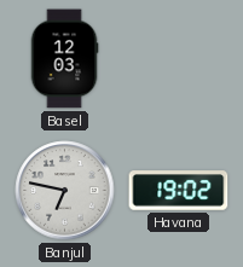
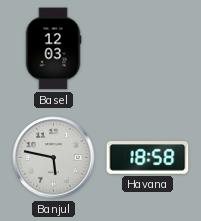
Banjul: 6:47 -> 5:47
Havana: 19:02 -> 18:58
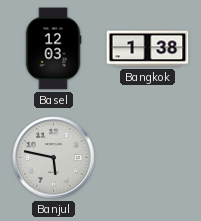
Bangkok: none -> 1:38
Havana: 18:58 -> none
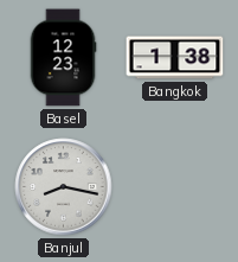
Basel: 12:03 -> 12:23
Banjul: 5:47 -> 8:17
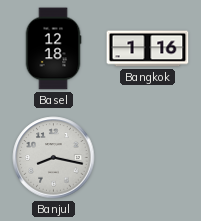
Basel: 12:23 -> 12:18
Bangkok: 1:38 -> 1:16
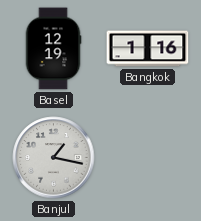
Basel: 12:18 -> 12:19
Banjul: 8:17 -> 1:17
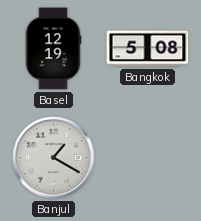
Bangkok: 1:16 -> 5:08
Banjul: 1:17 -> 1:20
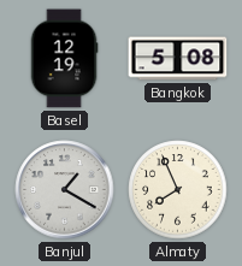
Almaty: none -> 7:56
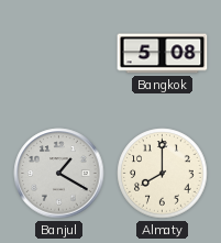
Basel: 12:19 -> none
Almaty: 7:56 -> 8:00
